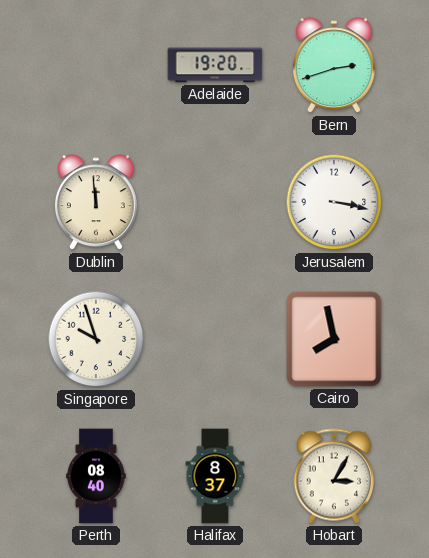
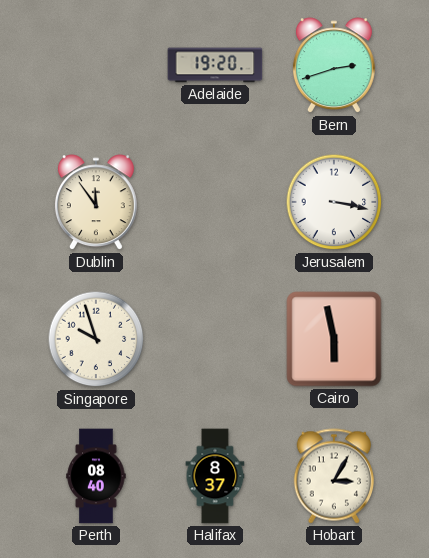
Dublin: 11:59 -> 11:54
Cairo: 7:58 -> 5:58
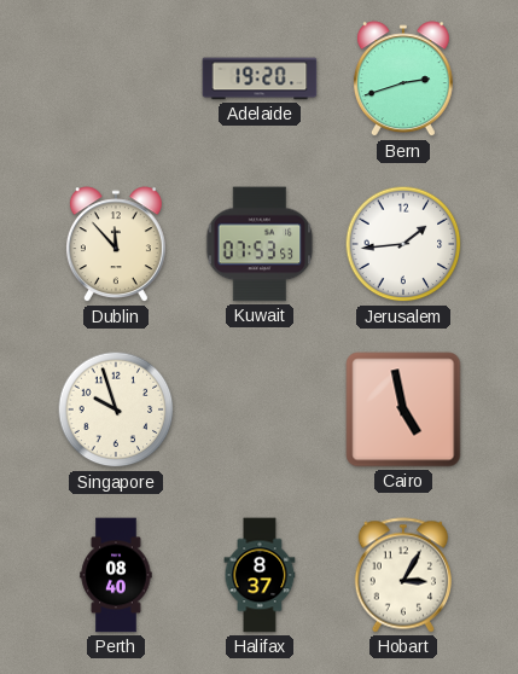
Dublin: 11:54 -> 11:53
Kuwait: none -> 07:53
Jerusalem: 3:17 -> 1:44
Cairo: 5:58 -> 4:58
